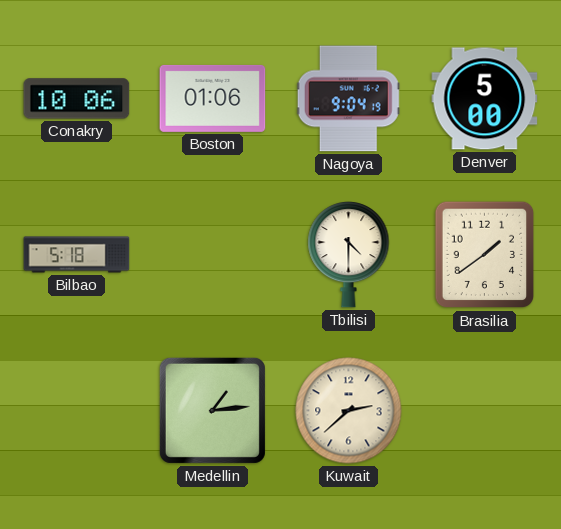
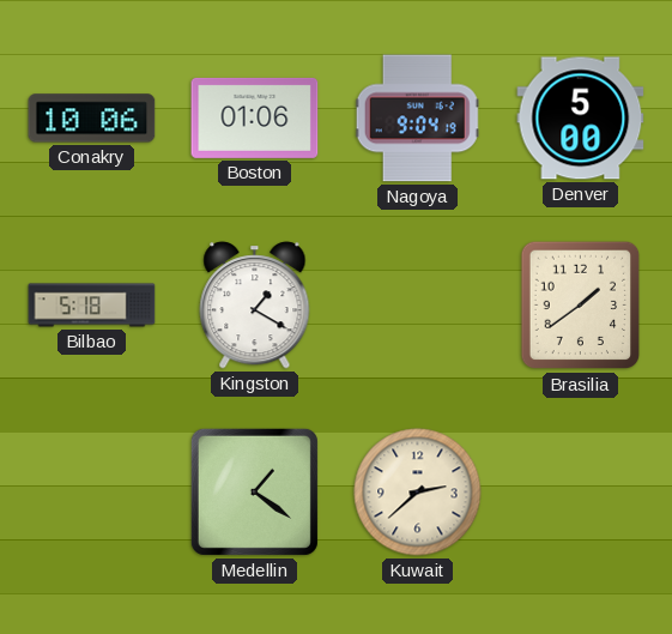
Kingston: none -> 1:20
Tbilisi: 4:30 -> none
Medellin: 1:14 -> 1:21
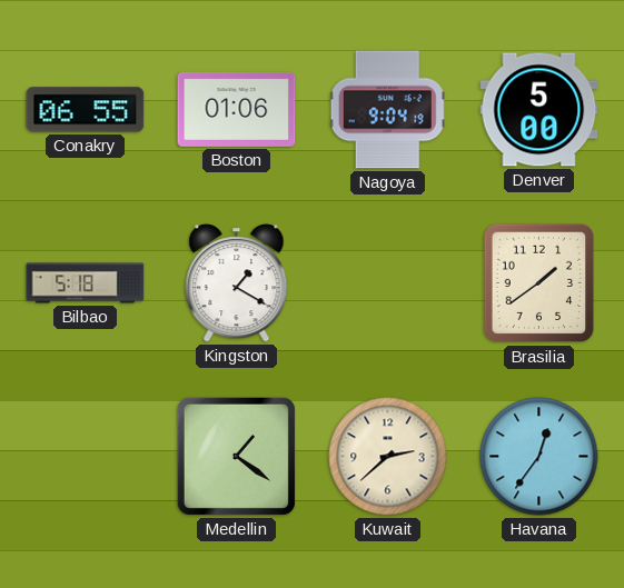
Conakry: 10:06 -> 06:55
Havana: none -> 12:36
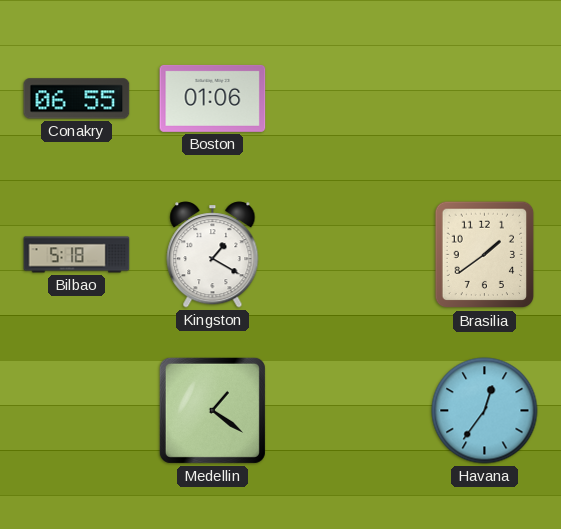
Nagoya: 9:04 -> none
Denver: 5:00 -> none
Kuwait: 2:38 -> none
